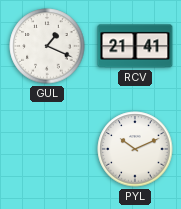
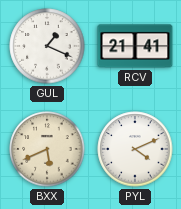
BXX: none -> 5:41
PYL: 10:11 -> 4:11
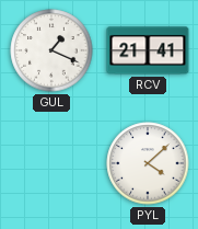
BXX: 5:41 -> none
PYL: 4:11 -> 4:08
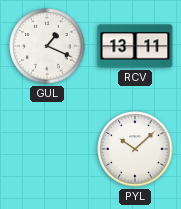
RCV: 21:41 -> 13:11
PYL: 4:08 -> 10:08
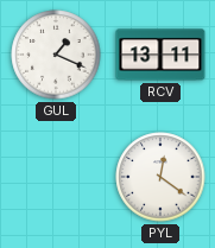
PYL: 10:08 -> 12:21
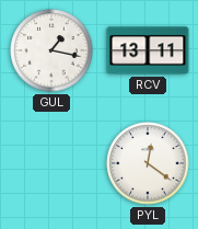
GUL: 1:19 -> 1:17
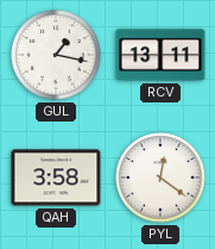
QAH: none -> 3:58
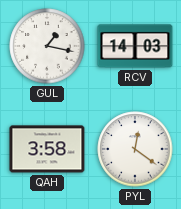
RCV: 13:11 -> 14:03
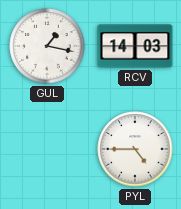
QAH: 3:58 -> none
PYL: 12:21 -> 4:45
